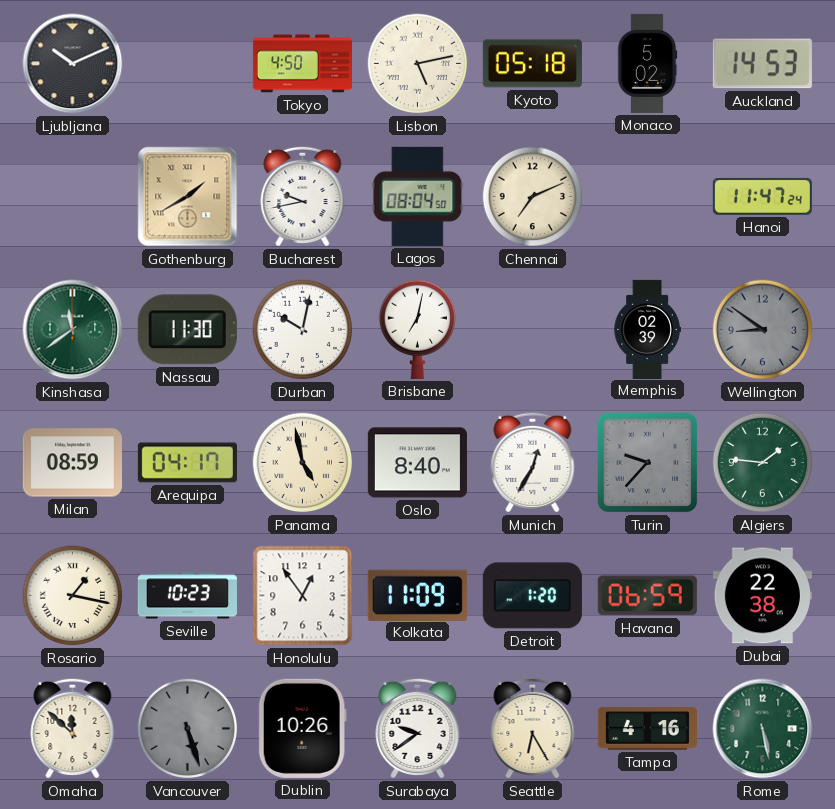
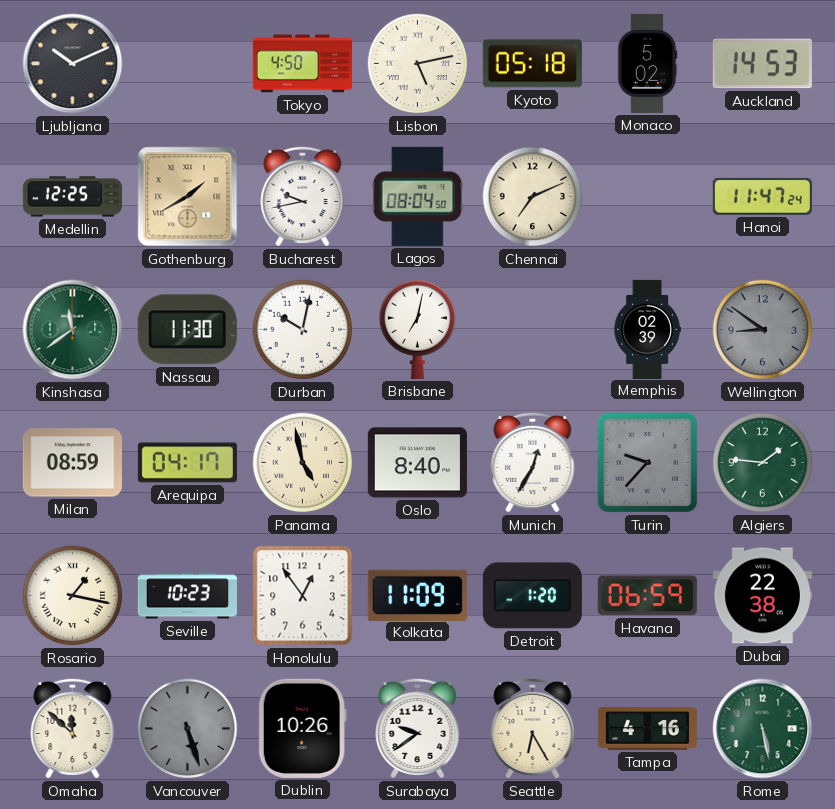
Medellin: none -> 12:25
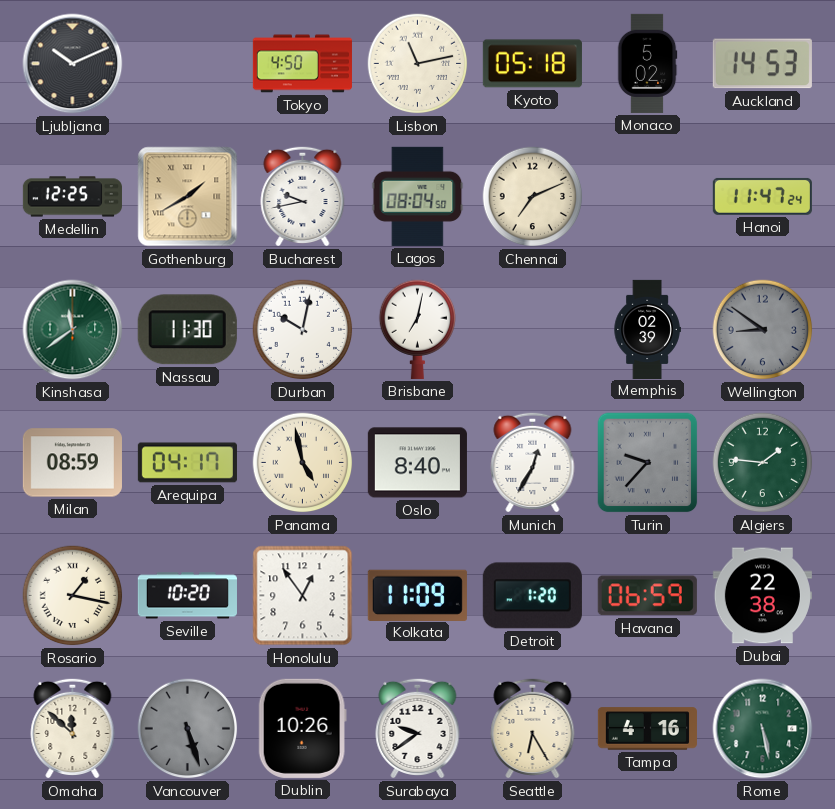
Lisbon: 5:13 -> 11:13
Seville: 10:23 -> 10:20
